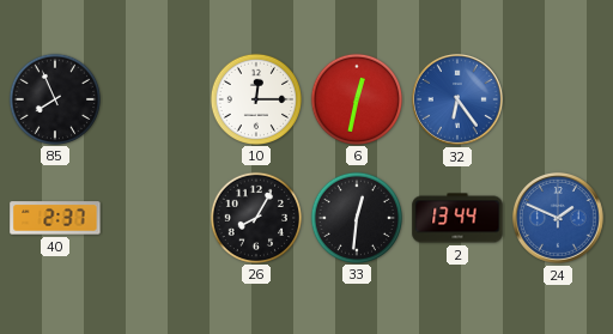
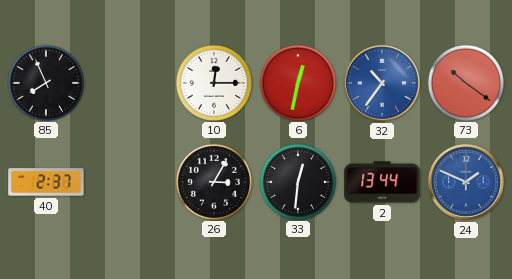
32: 6:24 -> 10:36
73: none -> 10:21
26: 8:05 -> 3:05
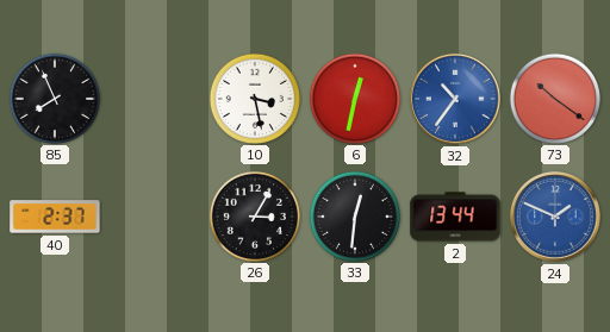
10: 12:15 -> 3:28
